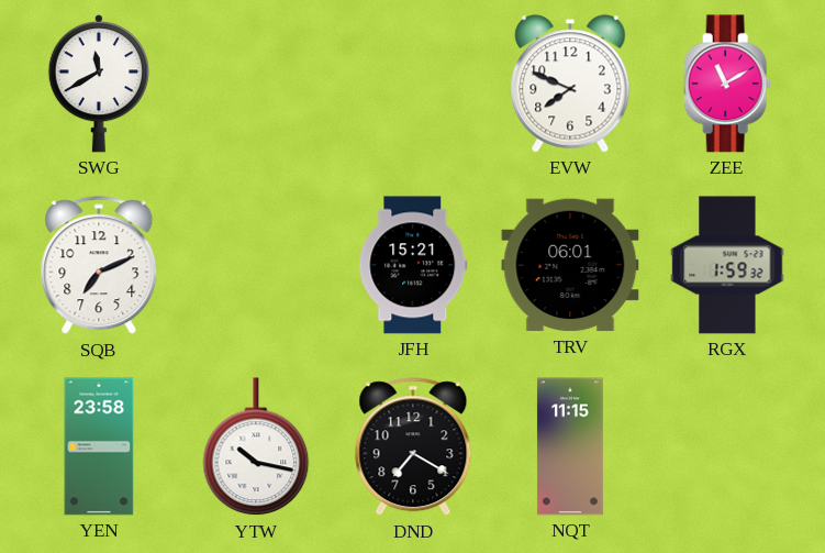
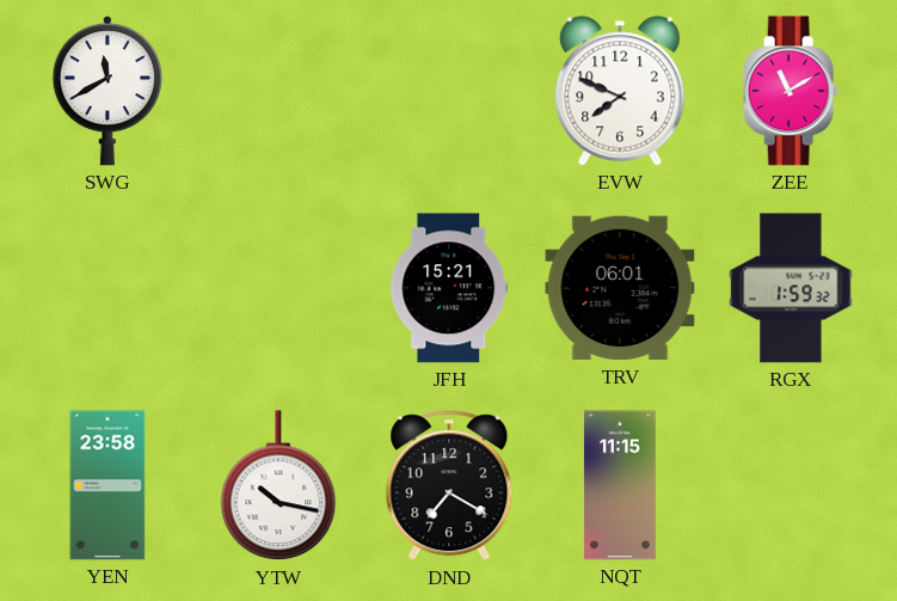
SQB: 7:11 -> none
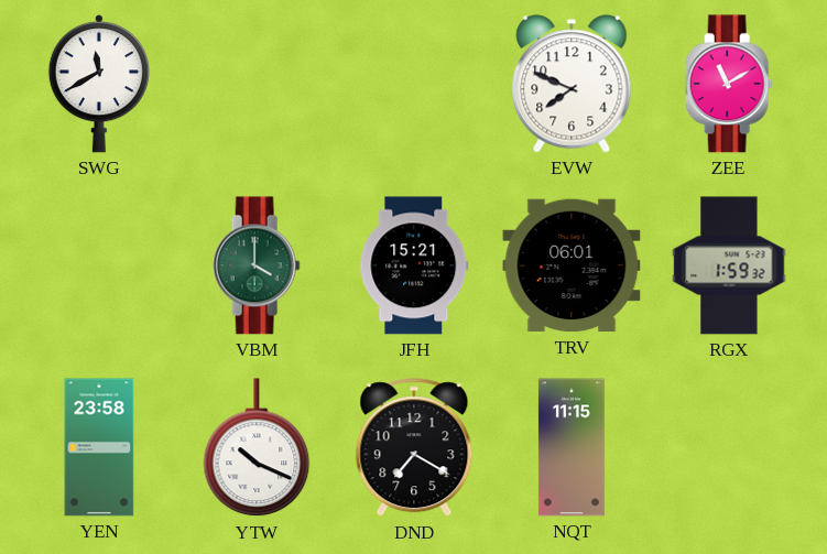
VBM: none -> 4:00
YTW: 10:17 -> 10:19
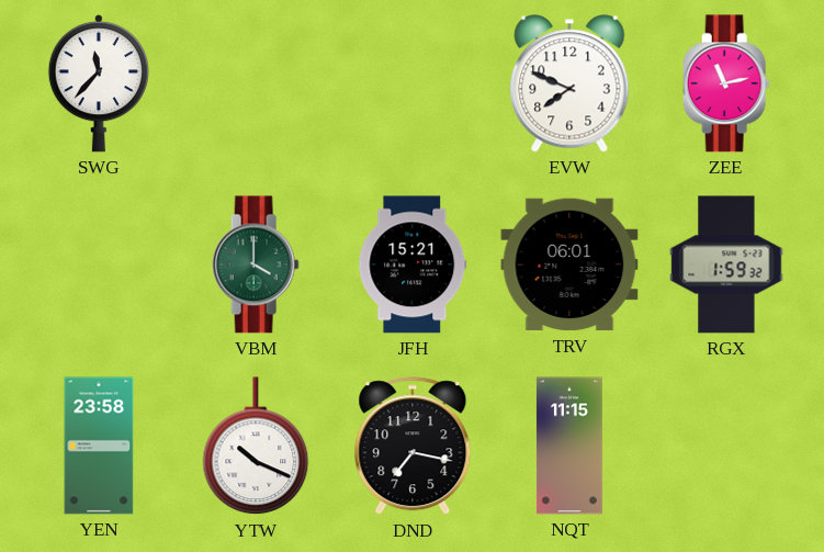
SWG: 11:40 -> 11:37
ZEE: 11:10 -> 11:13
DND: 7:20 -> 7:17
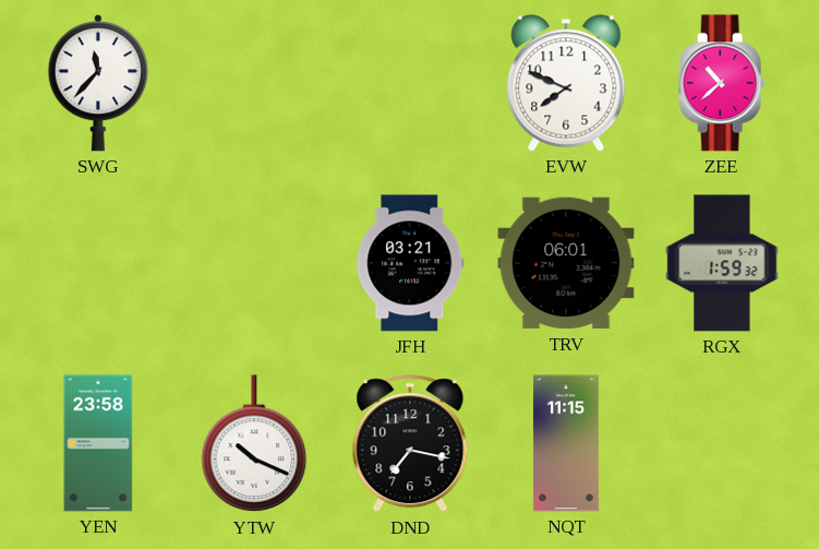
ZEE: 11:13 -> 10:38
VBM: 4:00 -> none
JFH: 15:21 -> 03:21
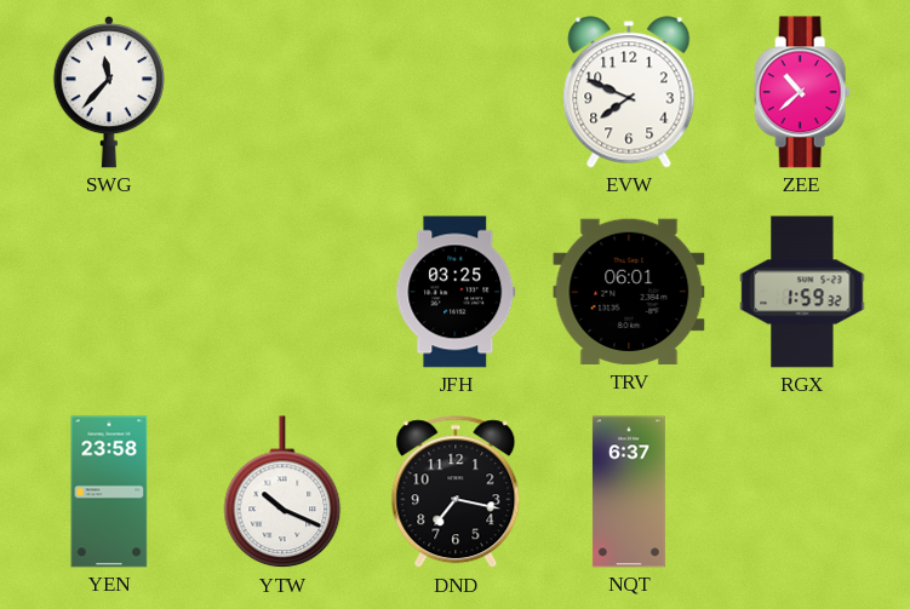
JFH: 03:21 -> 03:25
NQT: 11:15 -> 6:37
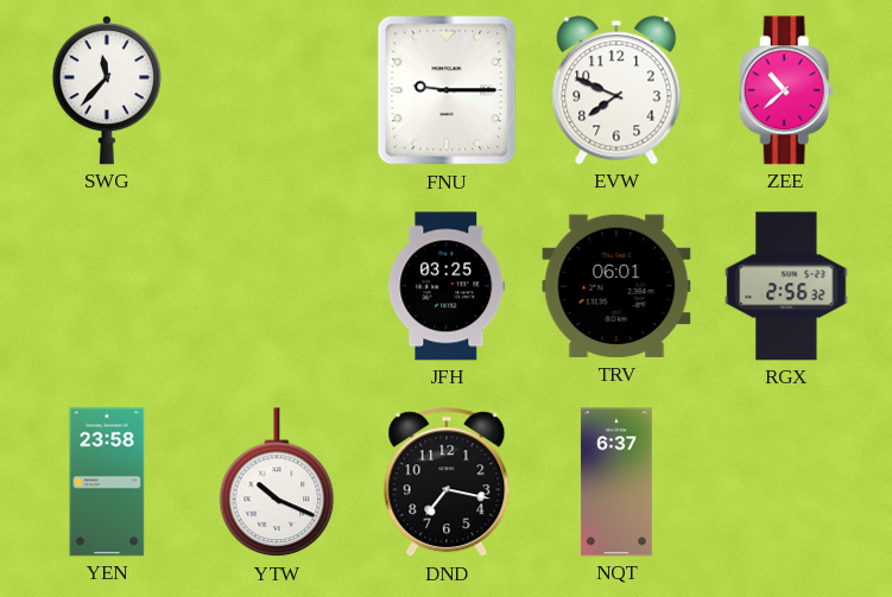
FNU: none -> 9:15
RGX: 1:59 -> 2:56
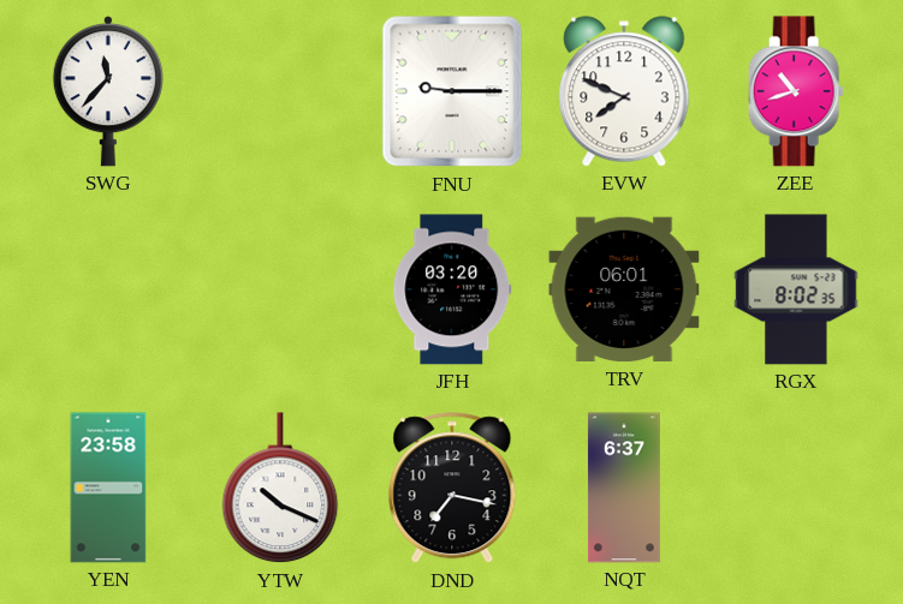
ZEE: 10:38 -> 10:42
JFH: 03:25 -> 03:20
RGX: 2:56 -> 8:02
